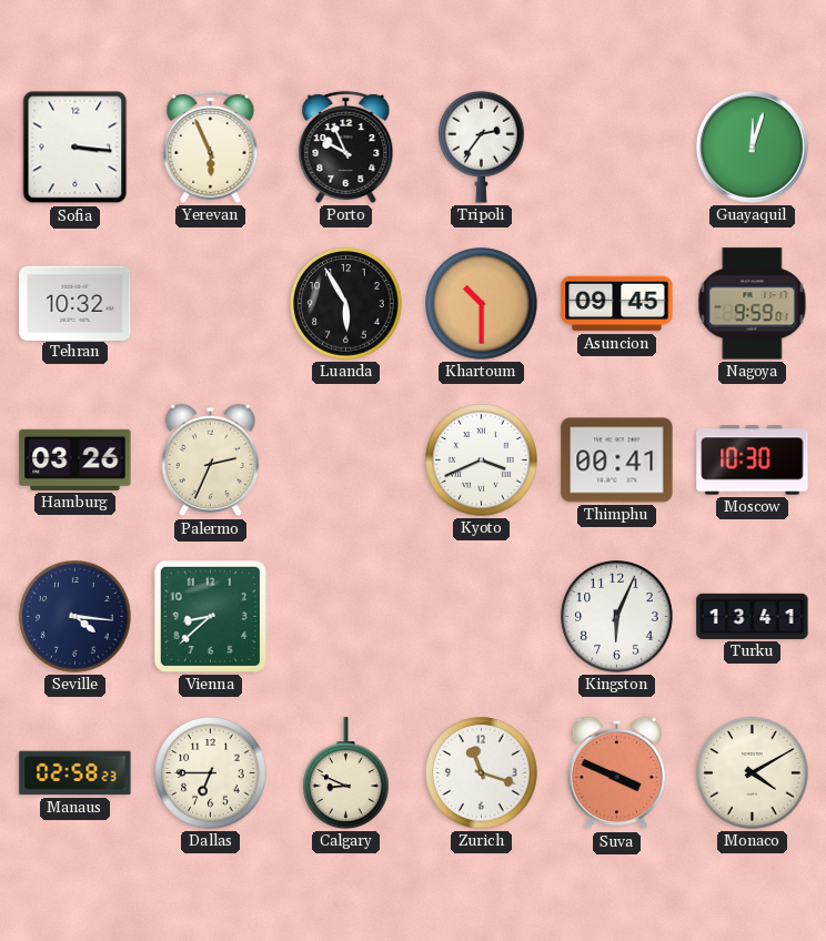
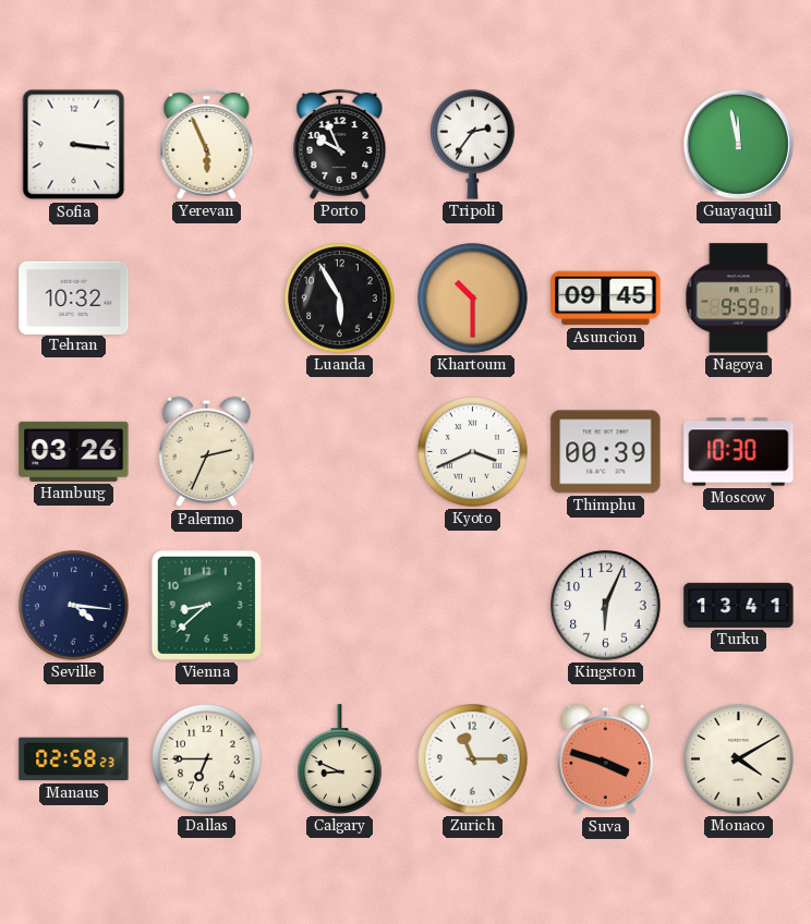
Guayaquil: 12:03 -> 11:58
Thimphu: 00:41 -> 00:39
Zurich: 11:18 -> 11:15
Suva: 3:49 -> 3:48
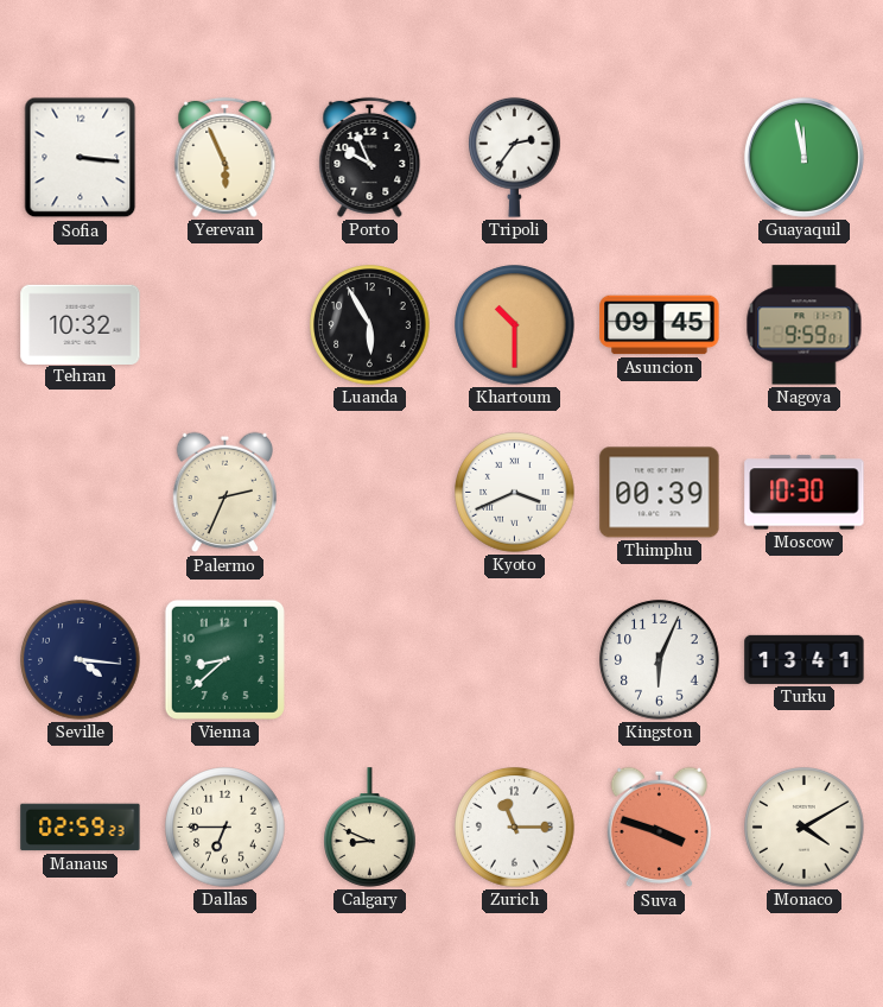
Hamburg: 03:26 -> none
Manaus: 02:58 -> 02:59
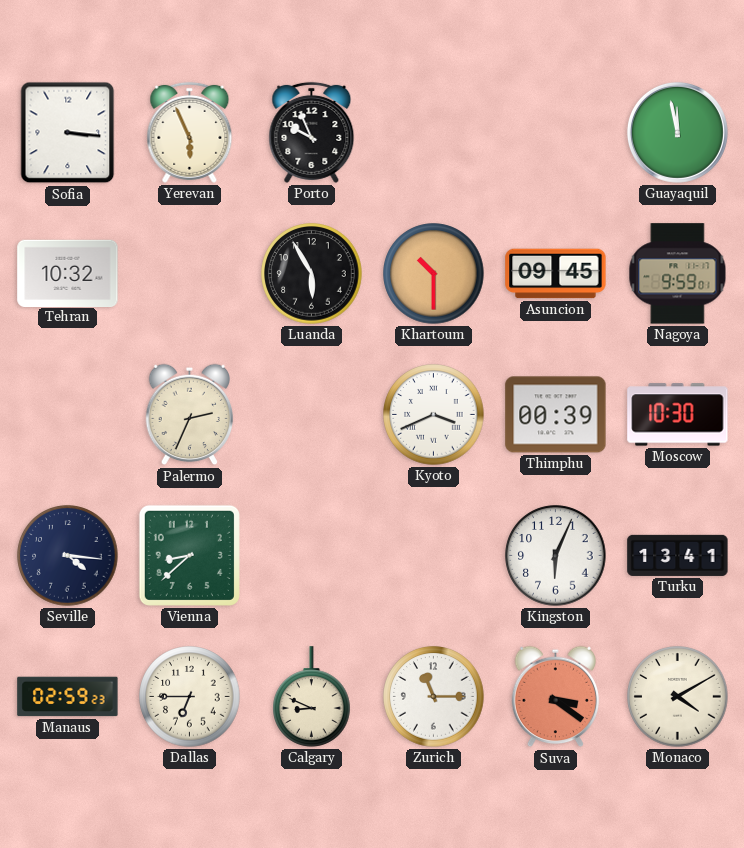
Tripoli: 2:36 -> none
Suva: 3:48 -> 3:21
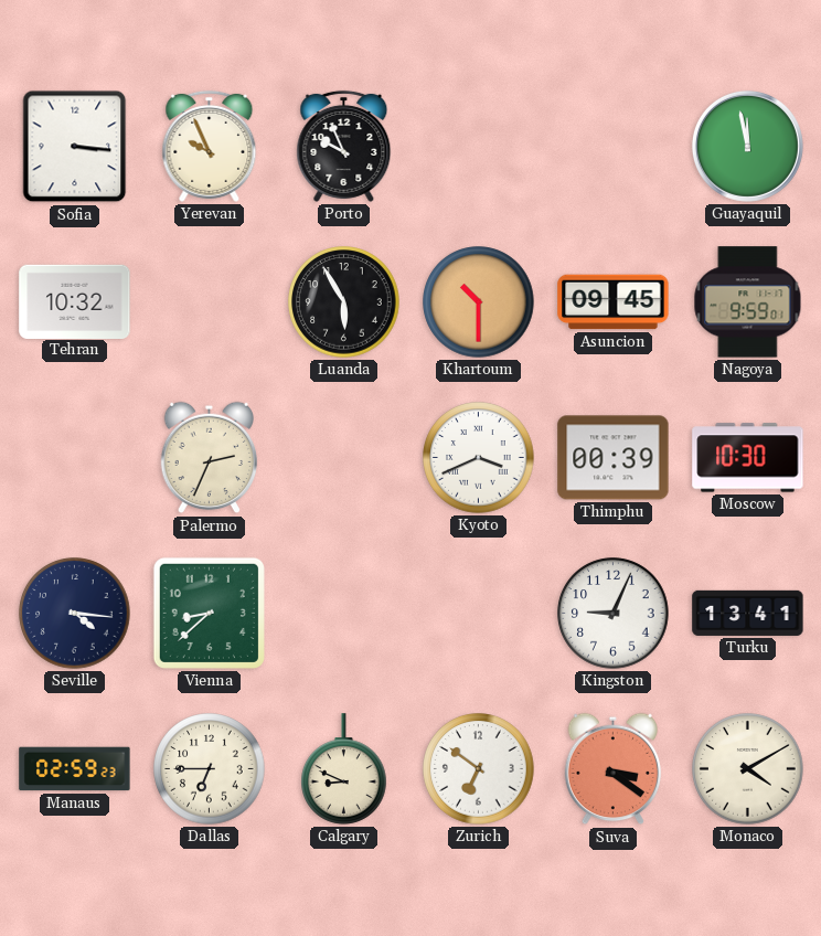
Yerevan: 5:56 -> 9:56
Kingston: 6:04 -> 9:04
Zurich: 11:15 -> 6:51
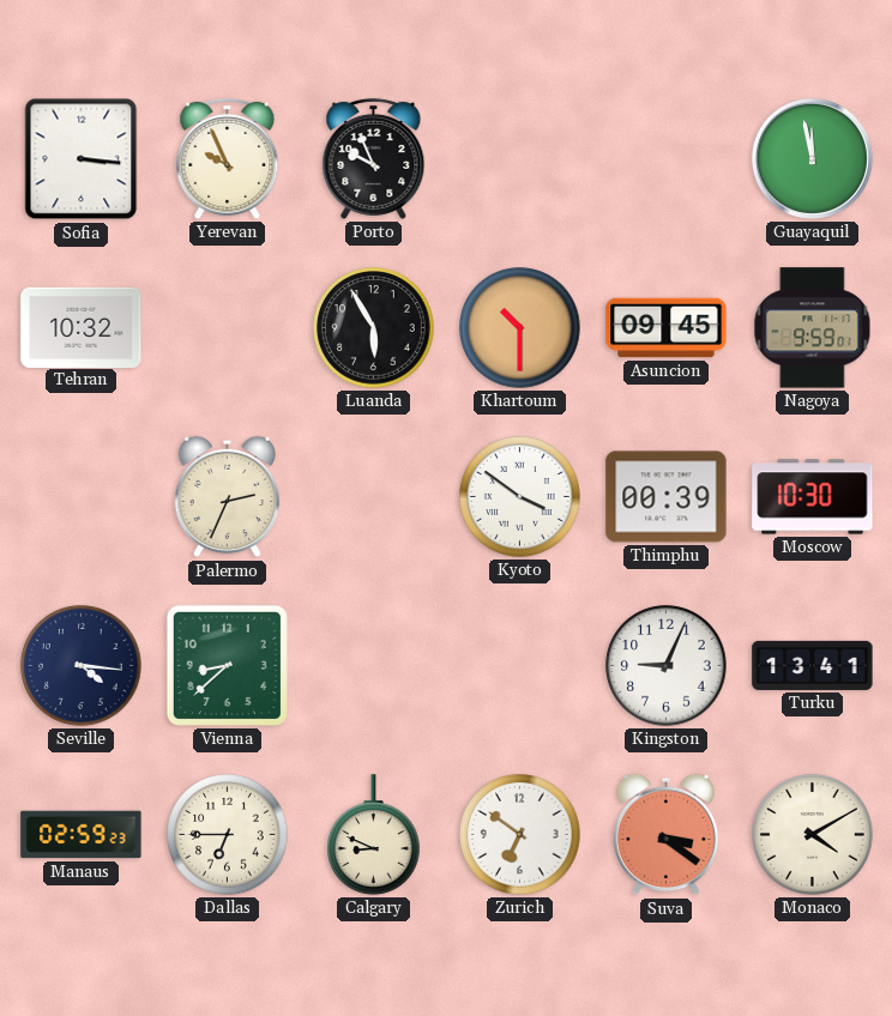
Kyoto: 3:41 -> 3:51
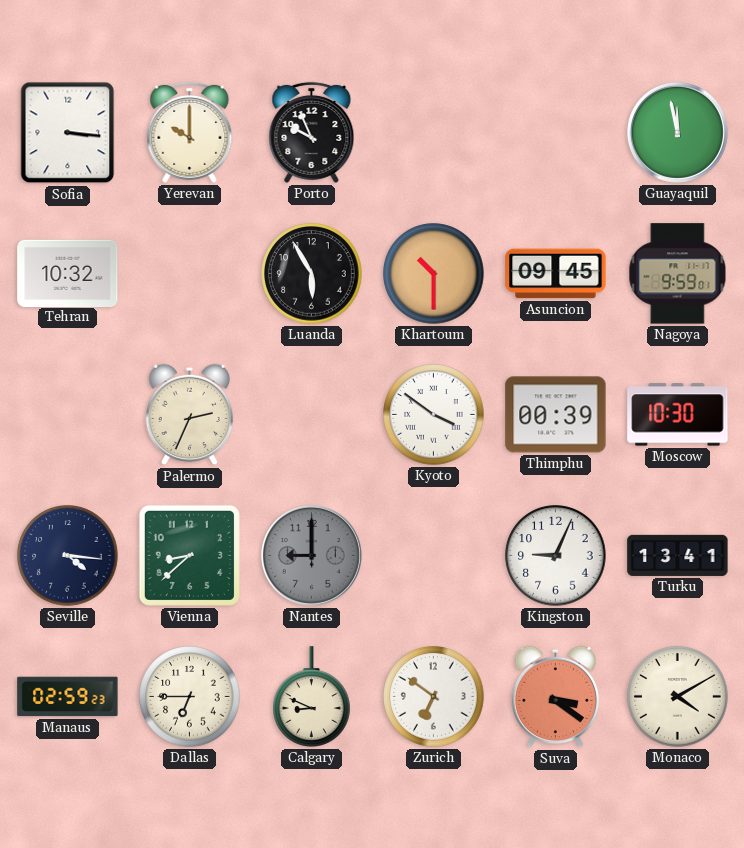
Yerevan: 9:56 -> 10:00
Nantes: none -> 9:00
